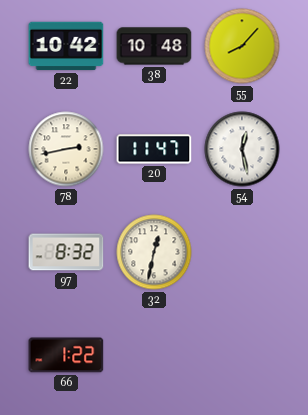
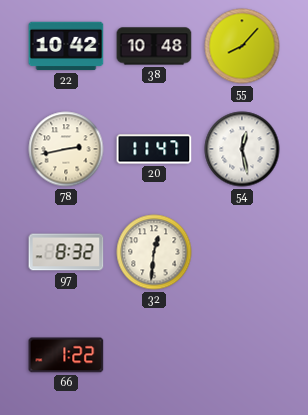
32: 12:32 -> 12:31
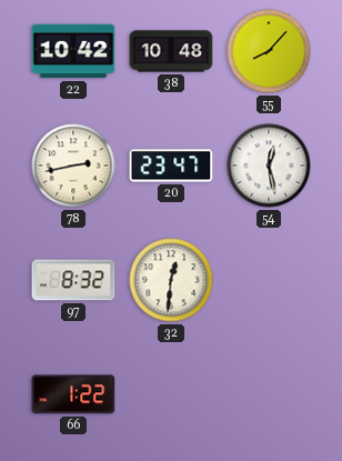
20: 11:47 -> 23:47
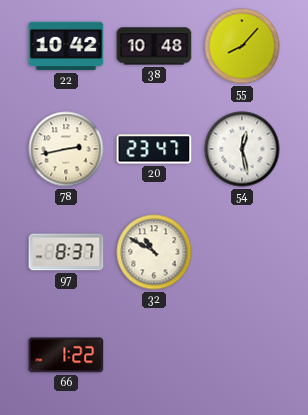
97: 8:32 -> 8:37
32: 12:31 -> 10:50
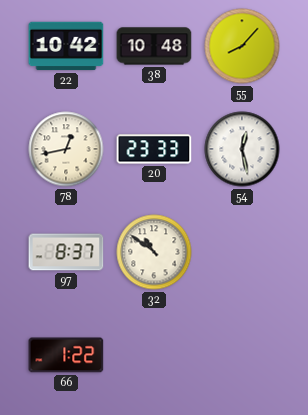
78: 2:43 -> 12:43
20: 23:47 -> 23:33
32: 10:50 -> 10:51
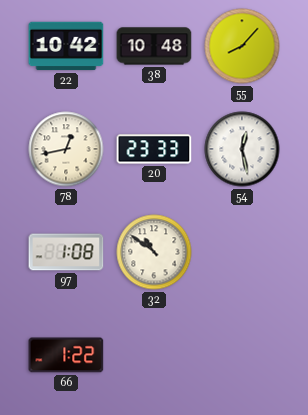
97: 8:37 -> 1:08
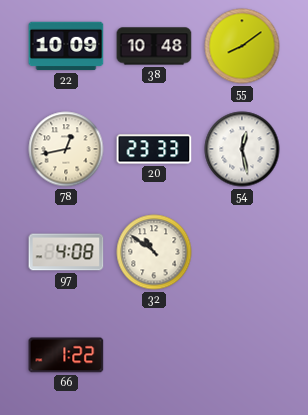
22: 10:42 -> 10:09
55: 8:07 -> 8:09
97: 1:08 -> 4:08
